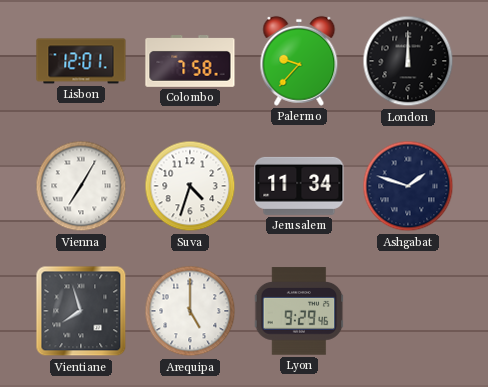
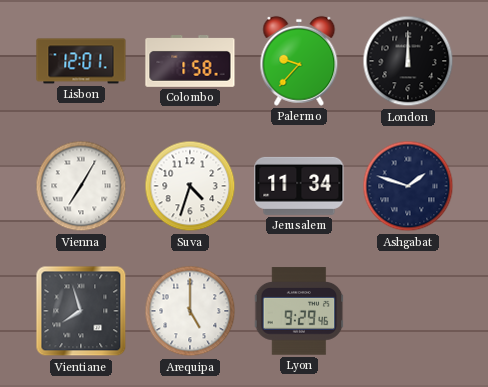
Colombo: 7:58 -> 1:58
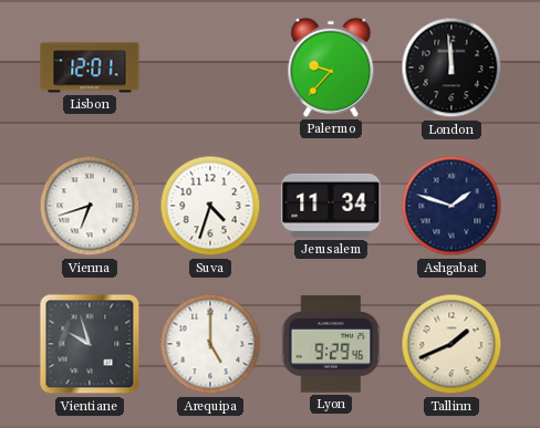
Colombo: 1:58 -> none
London: 12:00 -> 11:59
Vienna: 7:05 -> 6:42
Vientiane: 7:57 -> 9:57
Tallinn: none -> 1:41
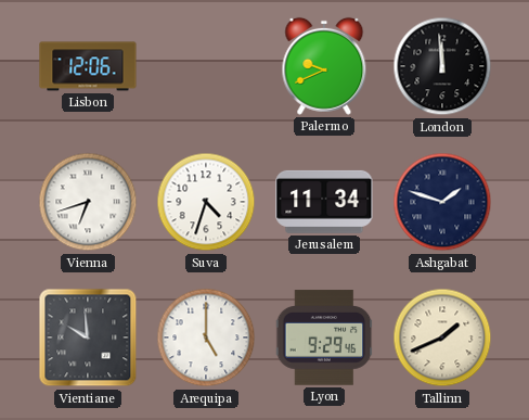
Lisbon: 12:01 -> 12:06
Palermo: 9:37 -> 9:41
Vientiane: 9:57 -> 9:59
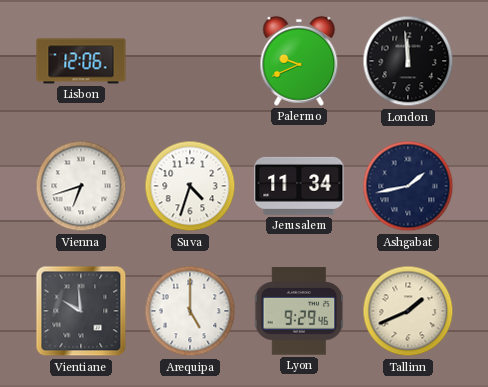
Ashgabat: 1:48 -> 1:43
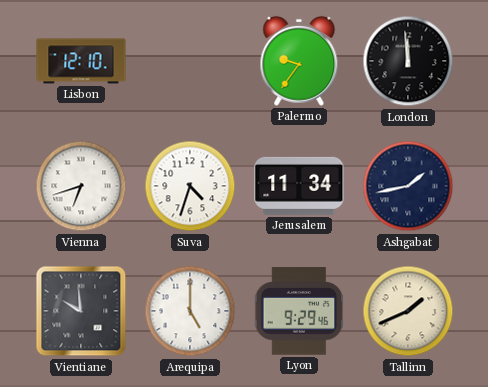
Lisbon: 12:06 -> 12:10
Palermo: 9:41 -> 9:36
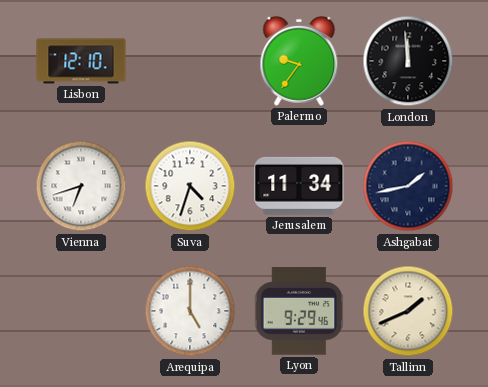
Vientiane: 9:59 -> none
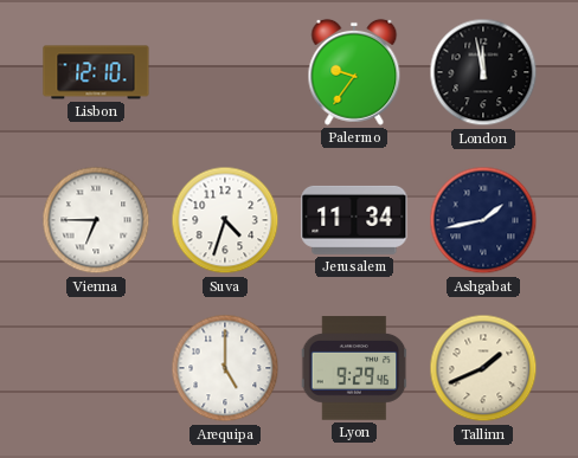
London: 11:59 -> 11:58
Vienna: 6:42 -> 6:45
